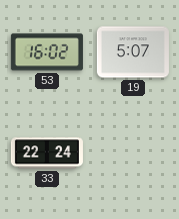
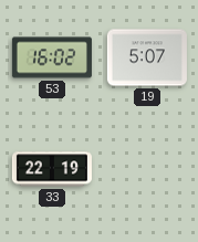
33: 22:24 -> 22:19
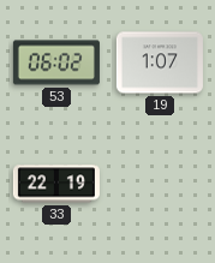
53: 16:02 -> 06:02
19: 5:07 -> 1:07
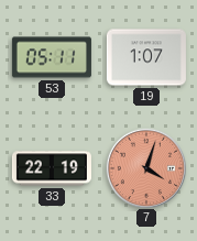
53: 06:02 -> 05:11
7: none -> 4:03
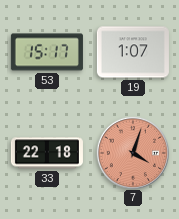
53: 05:11 -> 15:17
33: 22:19 -> 22:18
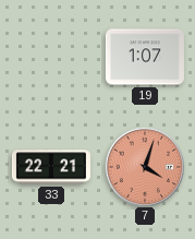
53: 15:17 -> none
33: 22:18 -> 22:21
